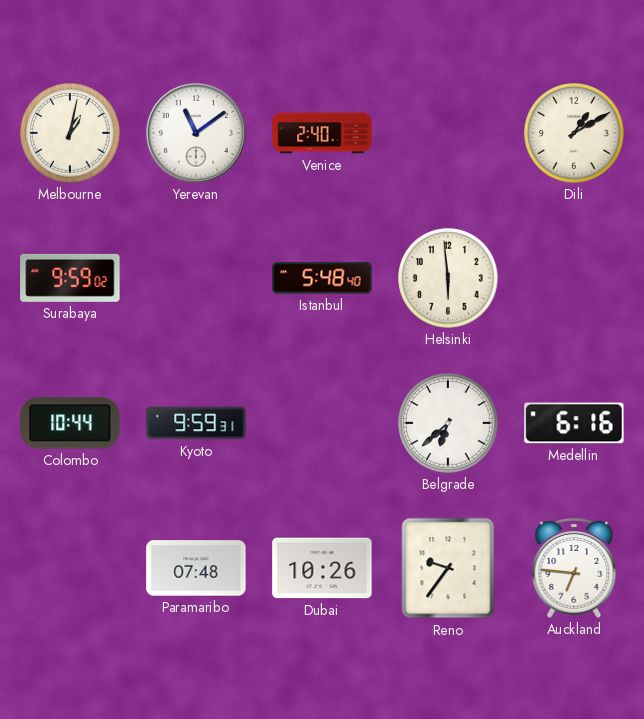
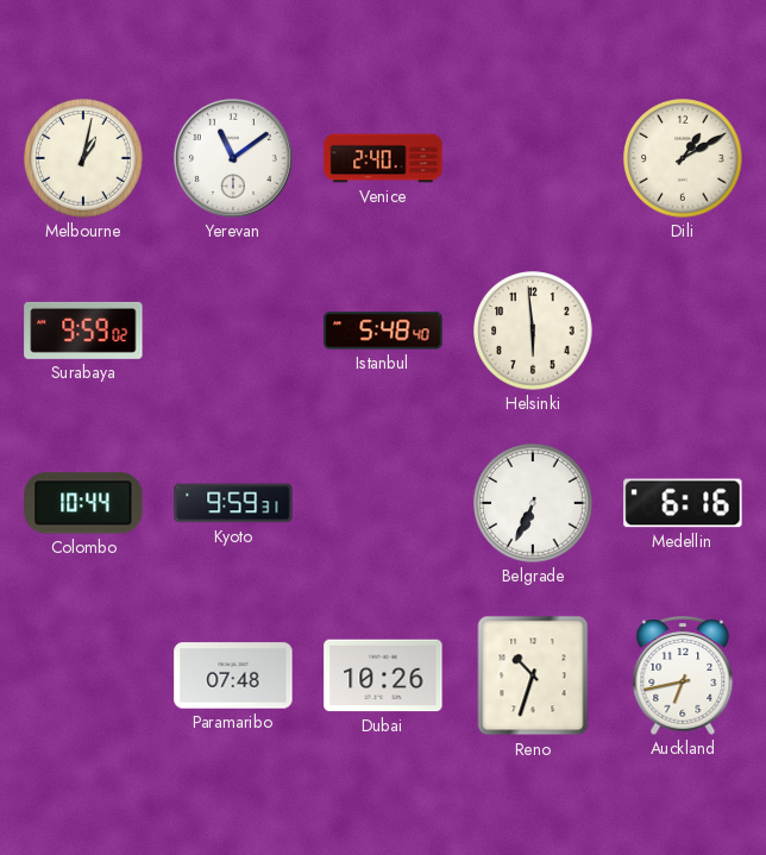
Belgrade: 6:38 -> 6:34
Reno: 9:36 -> 10:33
Auckland: 6:46 -> 6:43
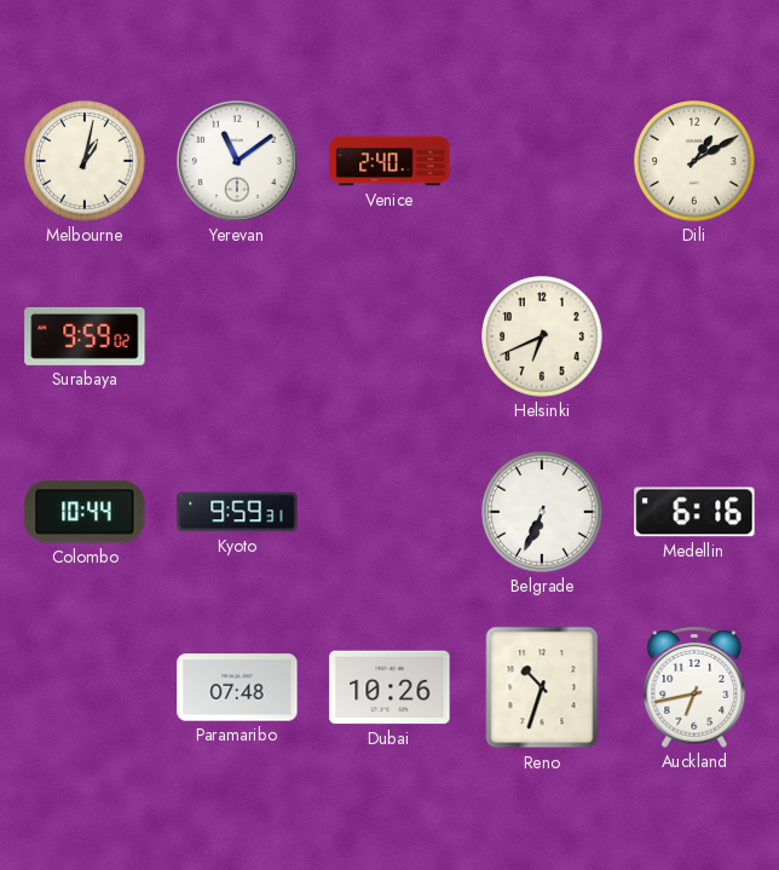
Istanbul: 5:48 -> none
Helsinki: 5:59 -> 6:41
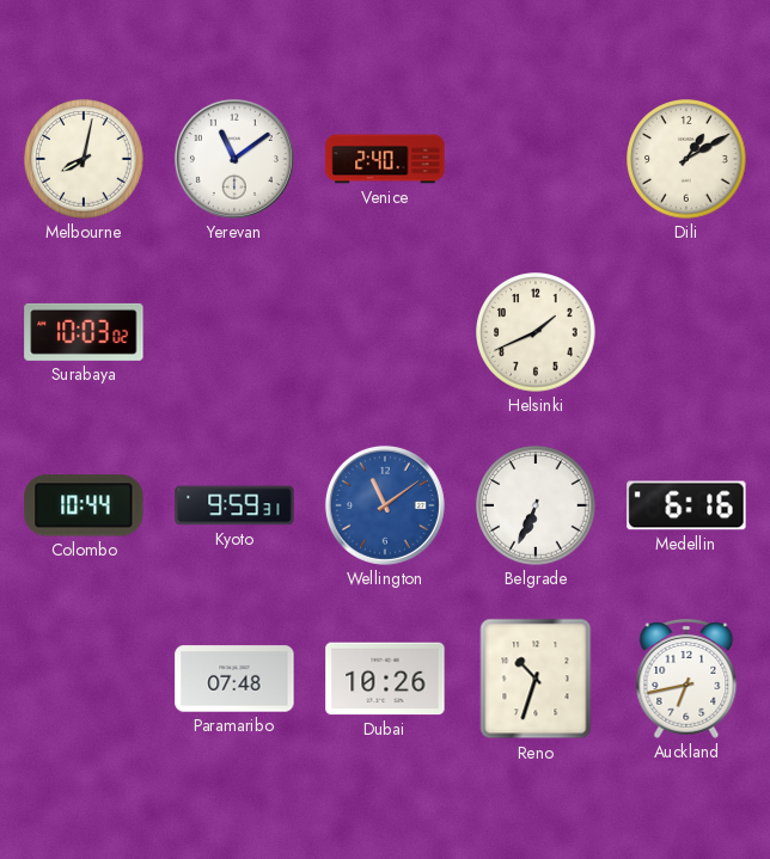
Melbourne: 1:02 -> 8:02
Surabaya: 9:59 -> 10:03
Helsinki: 6:41 -> 1:41
Wellington: none -> 11:09
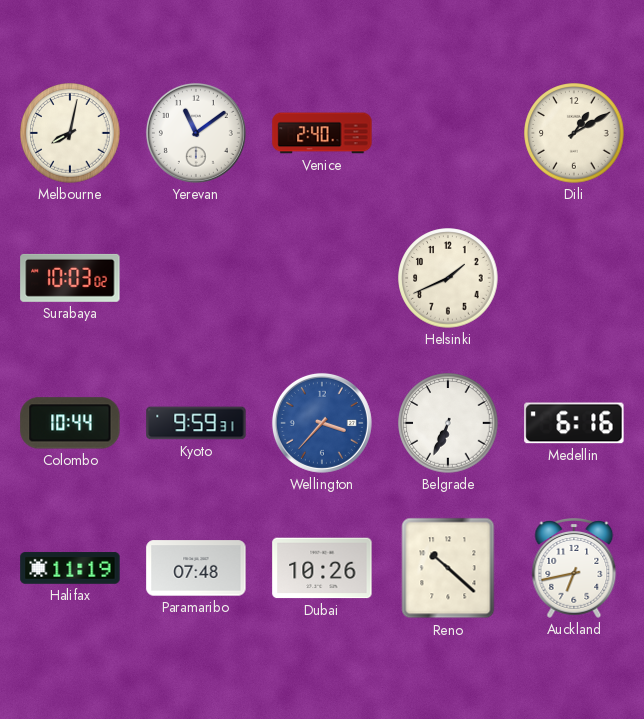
Wellington: 11:09 -> 3:37
Halifax: none -> 11:19
Reno: 10:33 -> 10:22
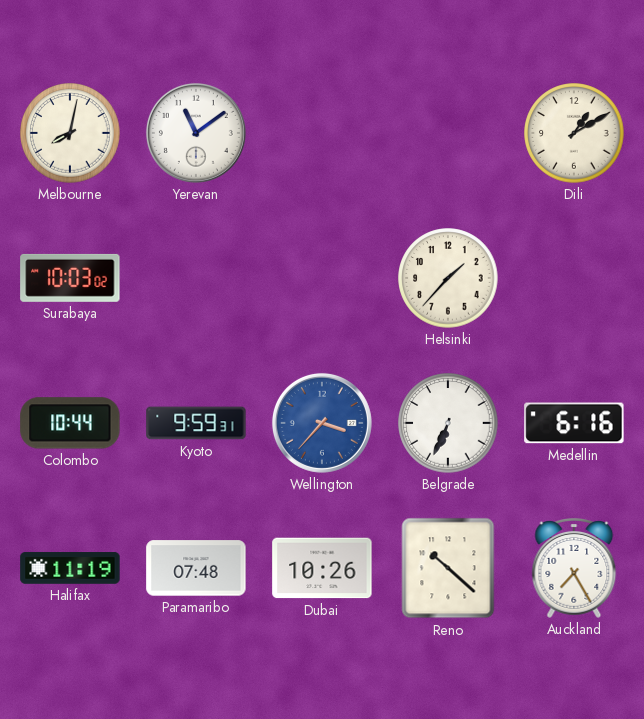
Venice: 2:40 -> none
Helsinki: 1:41 -> 1:37
Auckland: 6:43 -> 7:25
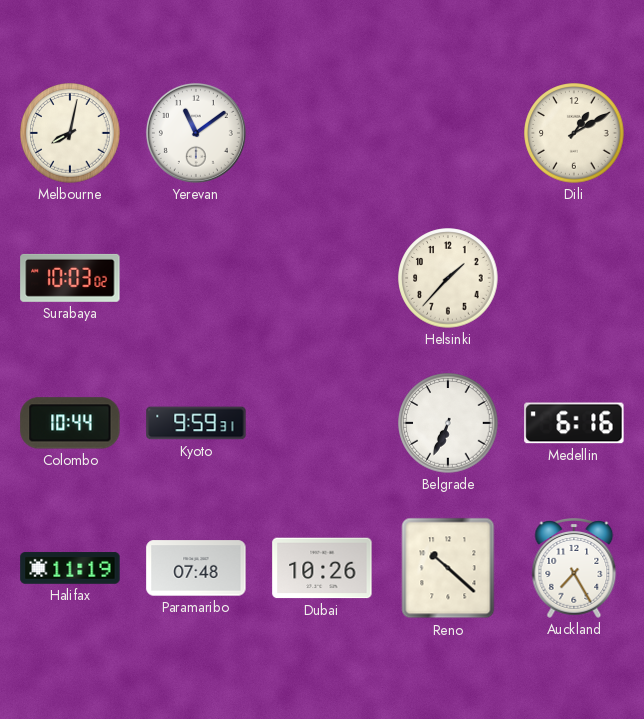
Wellington: 3:37 -> none
